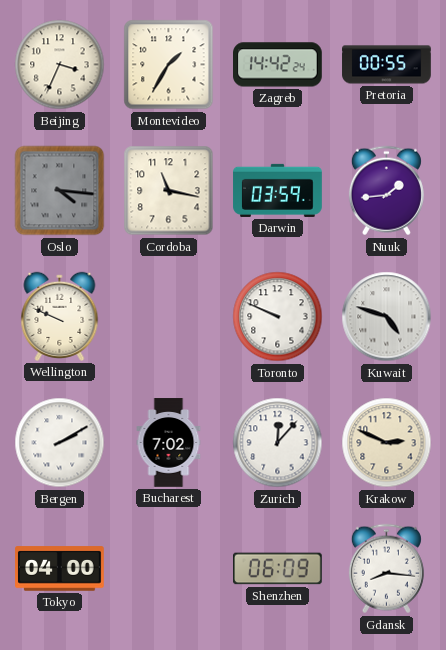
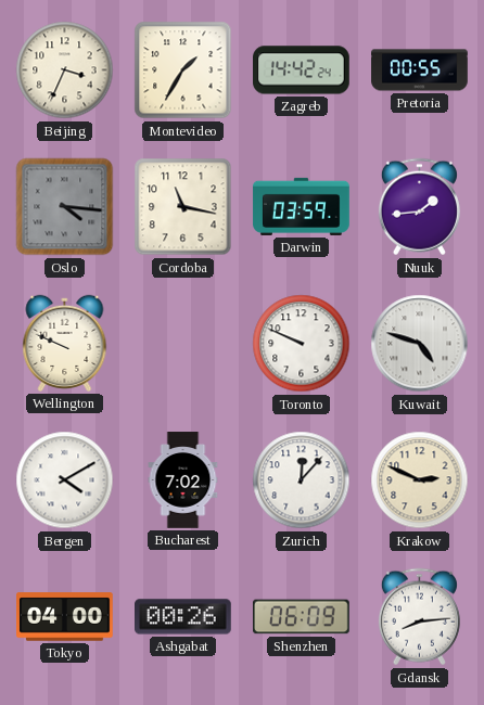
Bergen: 2:10 -> 4:10
Ashgabat: none -> 00:26
Gdansk: 8:16 -> 8:14
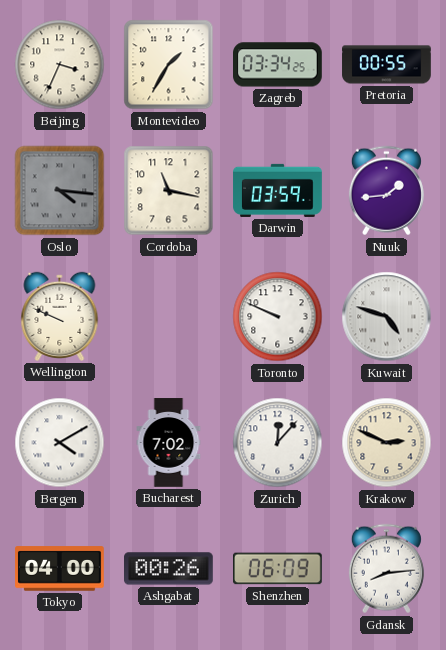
Zagreb: 14:42 -> 03:34
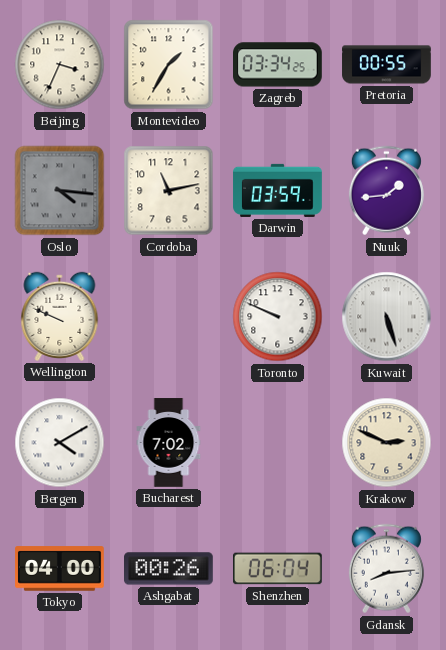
Cordoba: 11:17 -> 11:13
Kuwait: 4:48 -> 5:27
Zurich: 12:07 -> none
Shenzhen: 06:09 -> 06:04
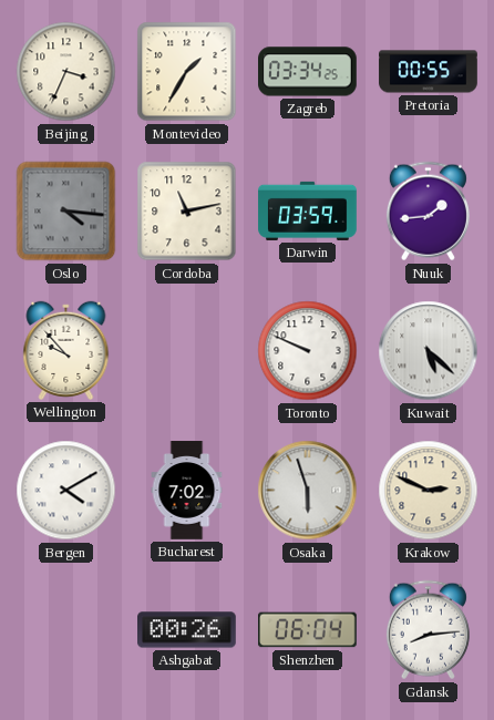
Wellington: 9:49 -> 9:53
Kuwait: 5:27 -> 5:22
Osaka: none -> 5:57
Tokyo: 04:00 -> none
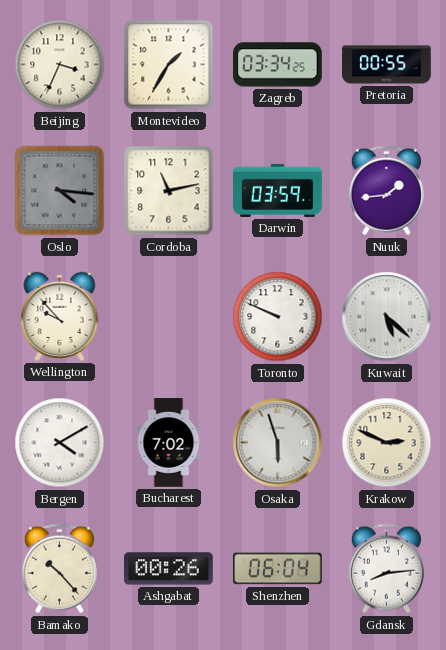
Bamako: none -> 10:23
